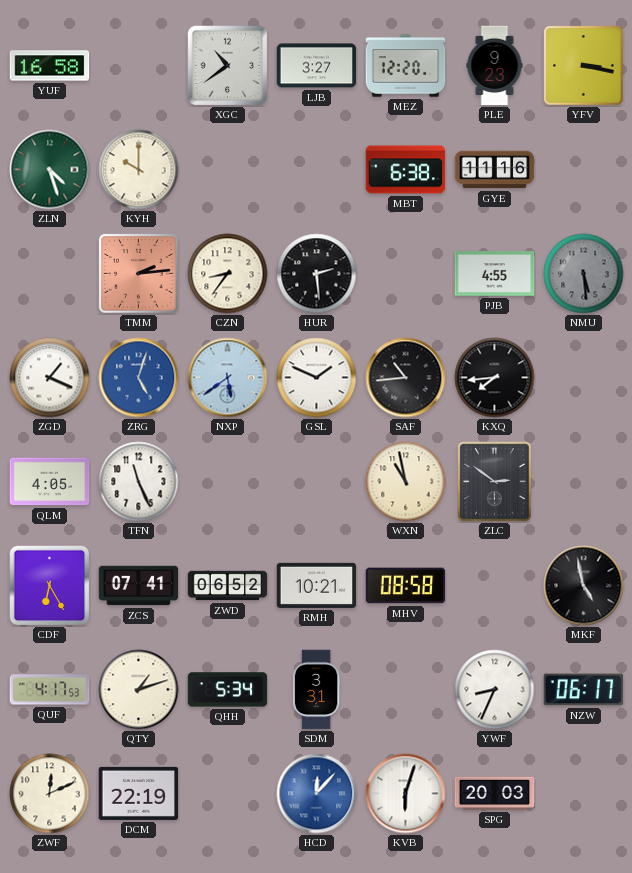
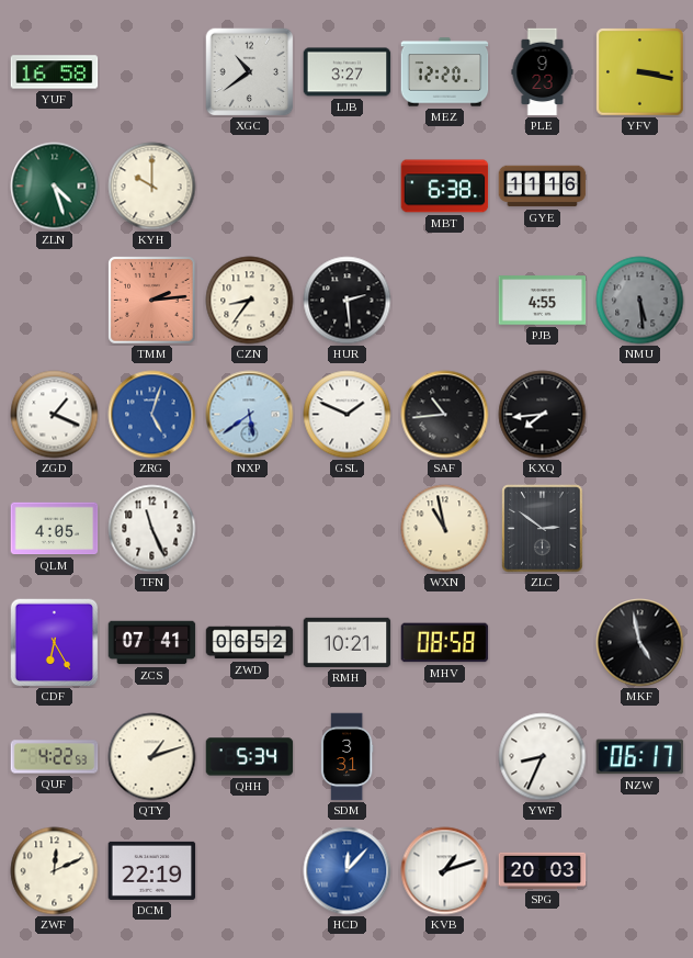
QUF: 4:17 -> 4:22
KVB: 6:03 -> 1:12
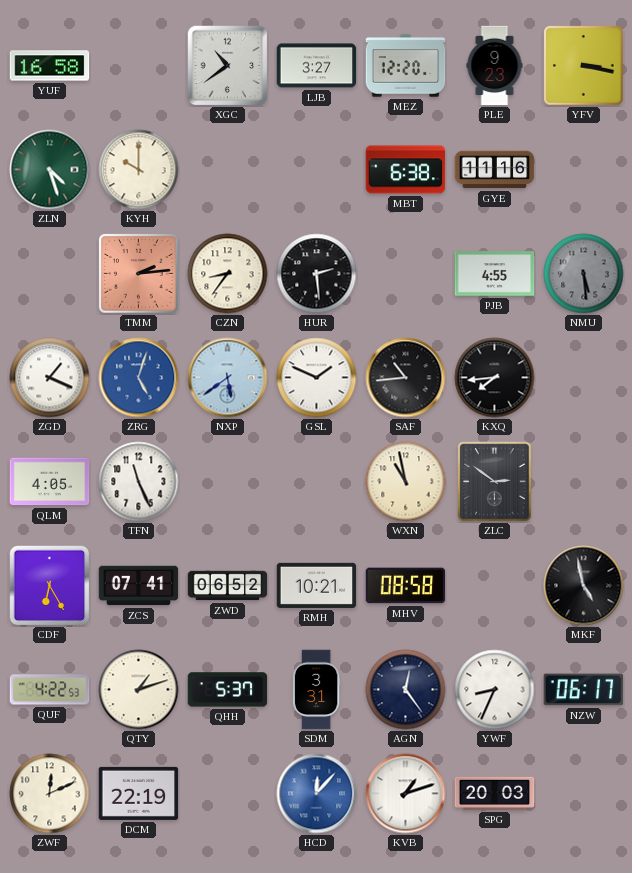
QHH: 5:34 -> 5:37
AGN: none -> 12:24
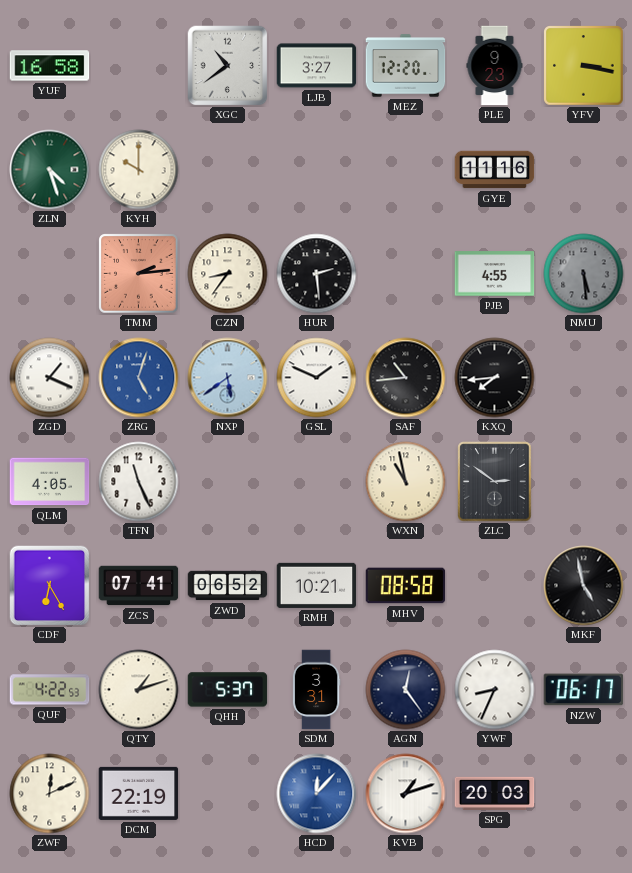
MBT: 6:38 -> none
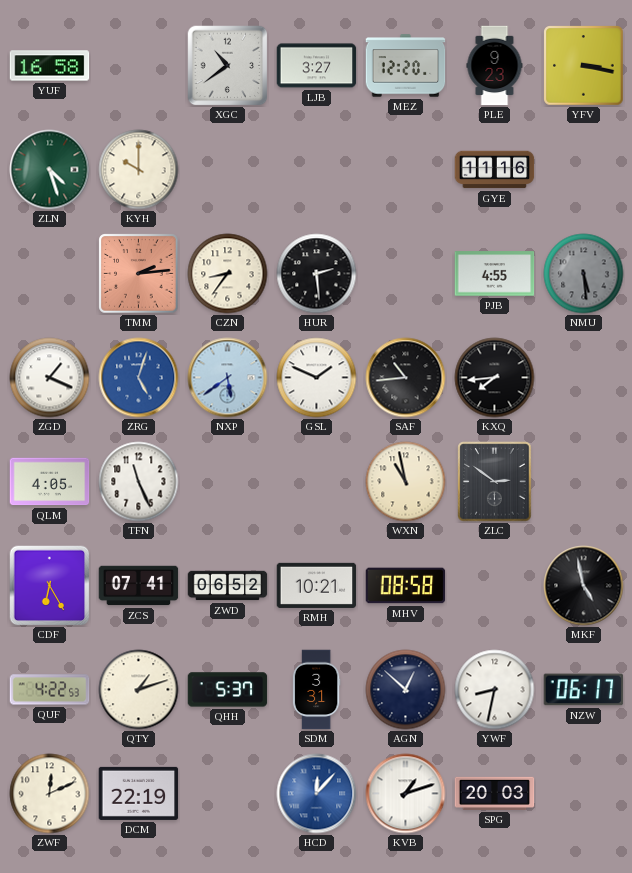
AGN: 12:24 -> 12:52
YWF: 8:34 -> 8:32
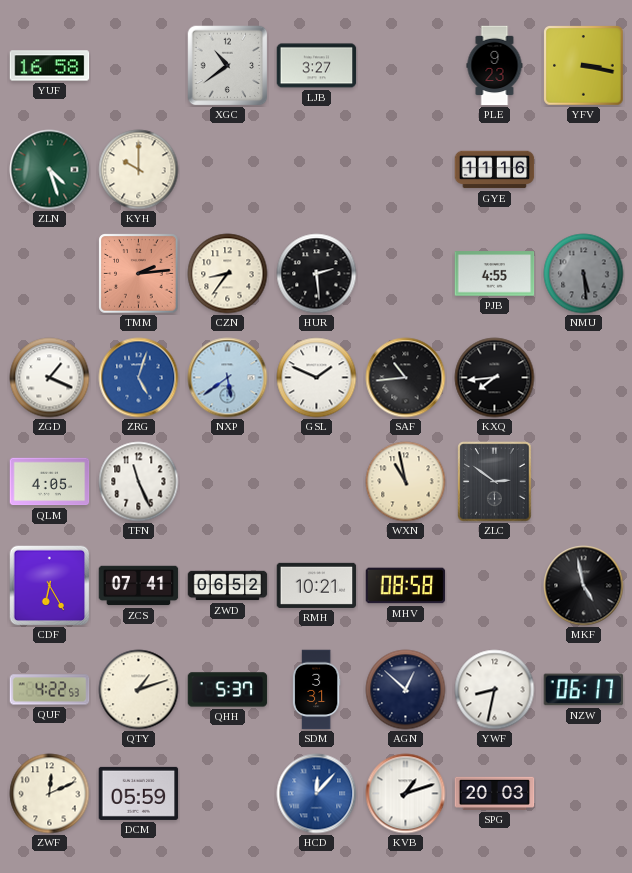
MEZ: 12:20 -> none
DCM: 22:19 -> 05:59
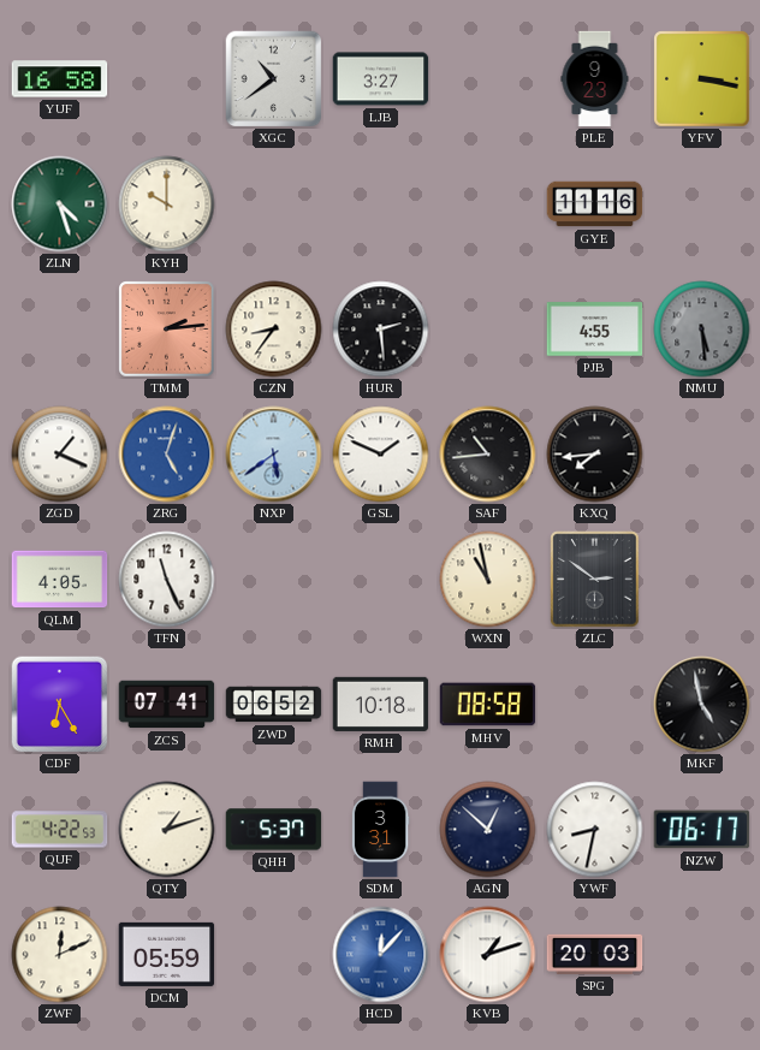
RMH: 10:21 -> 10:18
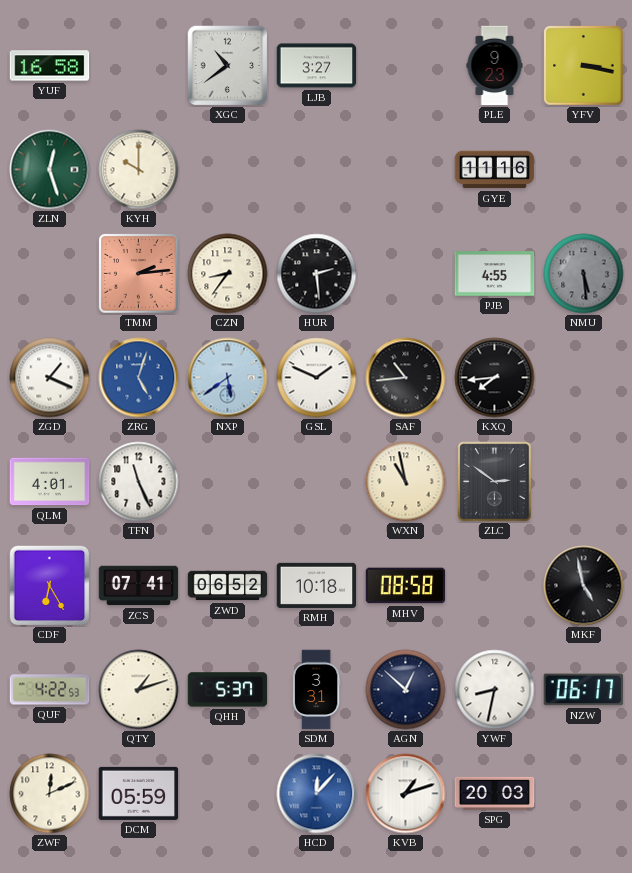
ZLN: 4:27 -> 12:27
QLM: 4:05 -> 4:01
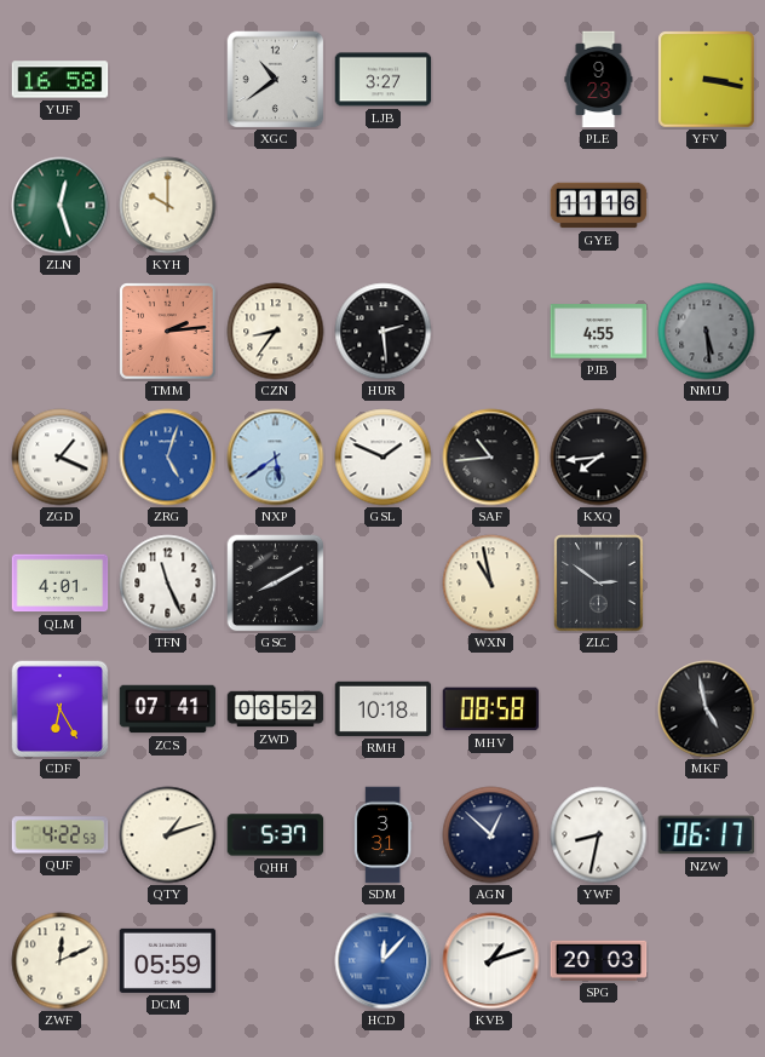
GSC: none -> 8:10
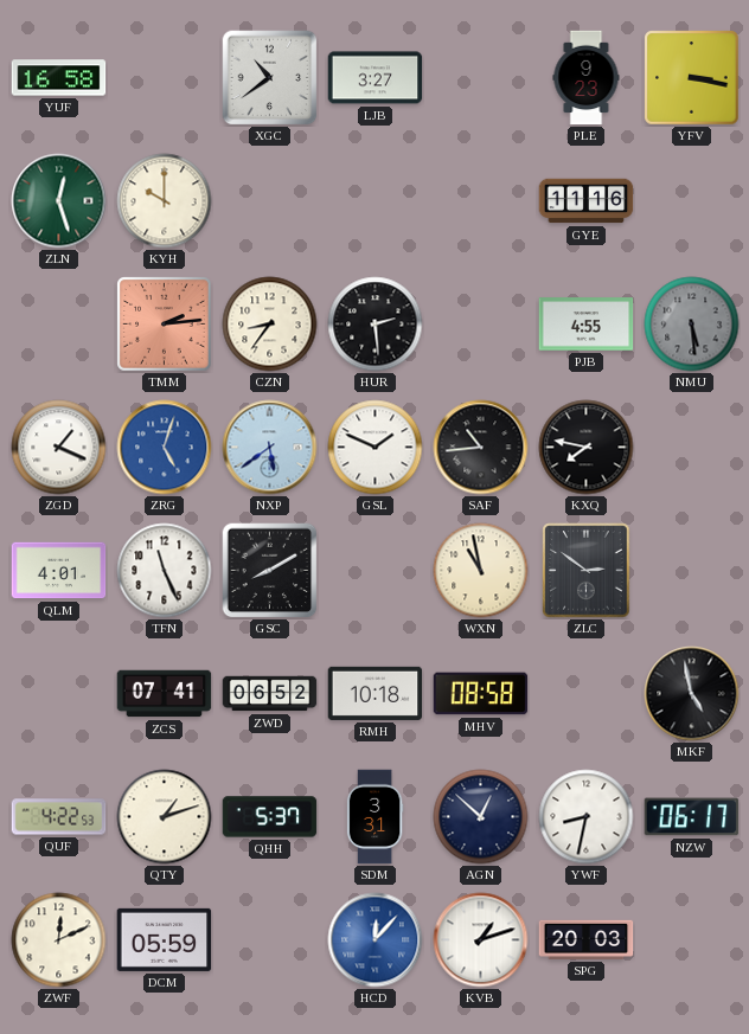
KXQ: 7:44 -> 7:47
CDF: 6:25 -> none
